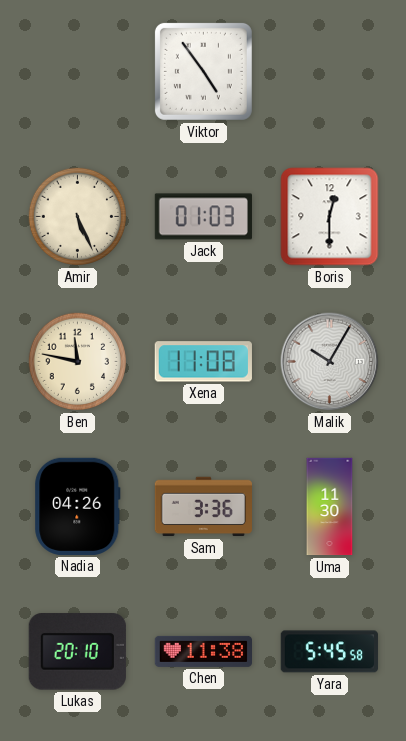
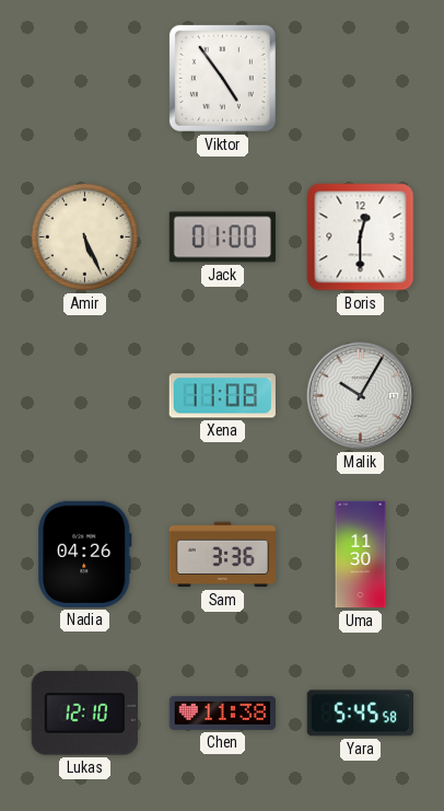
Jack: 01:03 -> 01:00
Ben: 11:47 -> none
Lukas: 20:10 -> 12:10
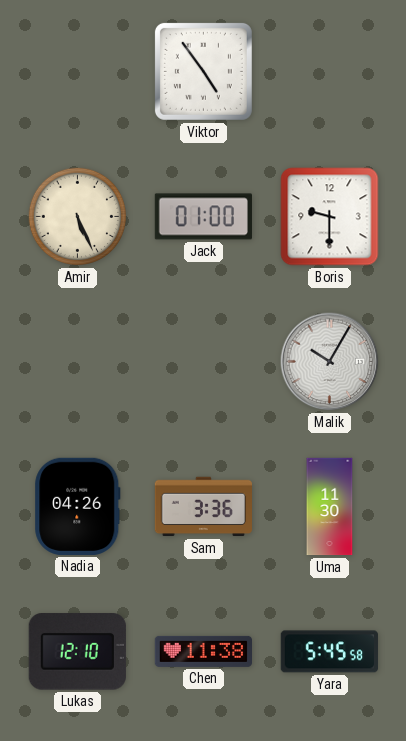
Boris: 12:30 -> 9:30
Xena: 11:08 -> none
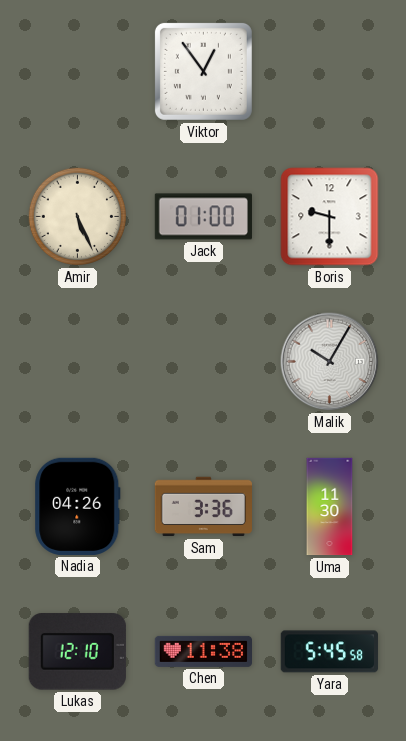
Viktor: 4:54 -> 12:54
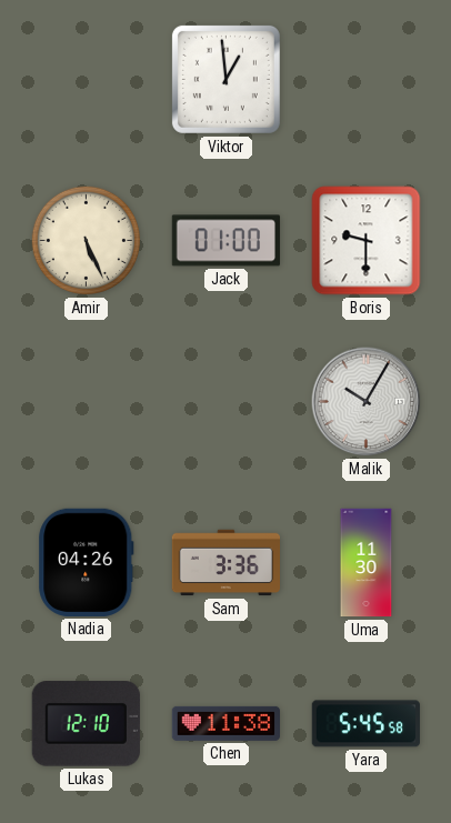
Viktor: 12:54 -> 12:59
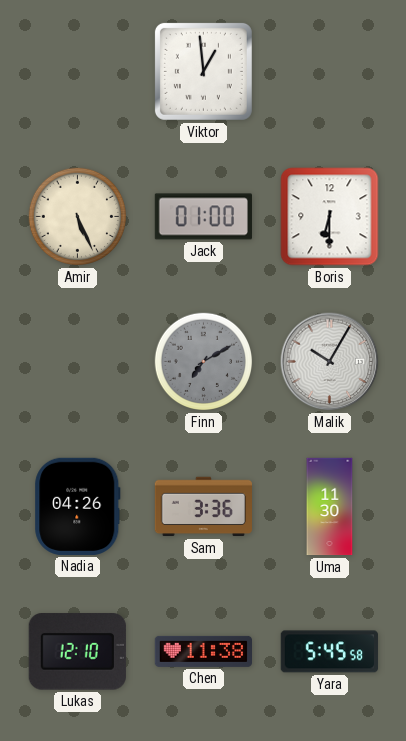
Boris: 9:30 -> 6:30
Finn: none -> 7:10
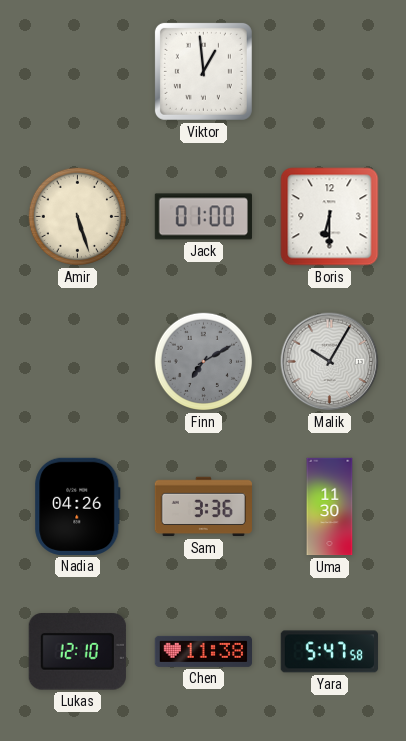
Amir: 5:26 -> 5:27
Yara: 5:45 -> 5:47
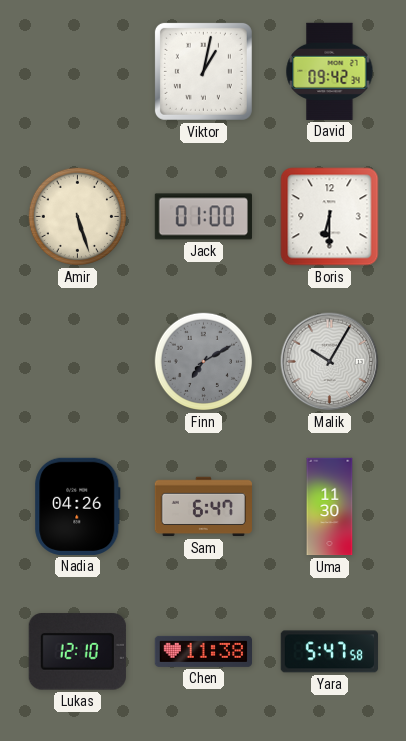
Viktor: 12:59 -> 1:02
David: none -> 09:42
Sam: 3:36 -> 6:47
